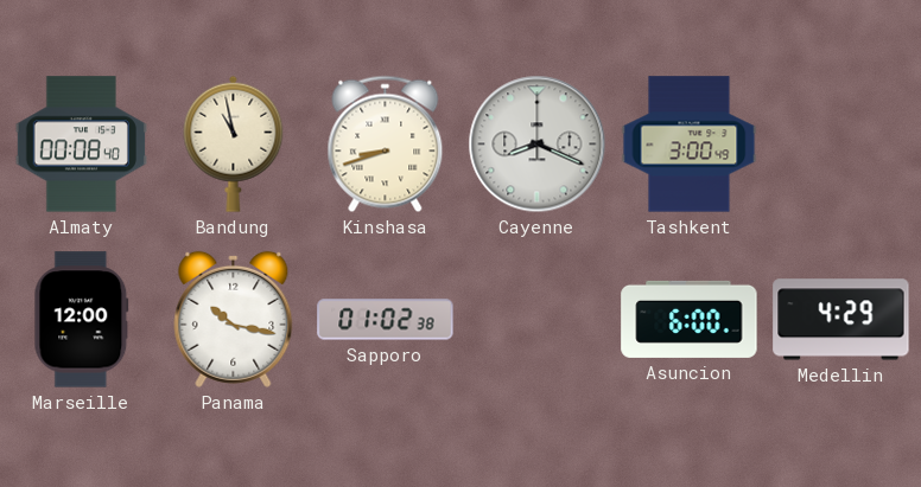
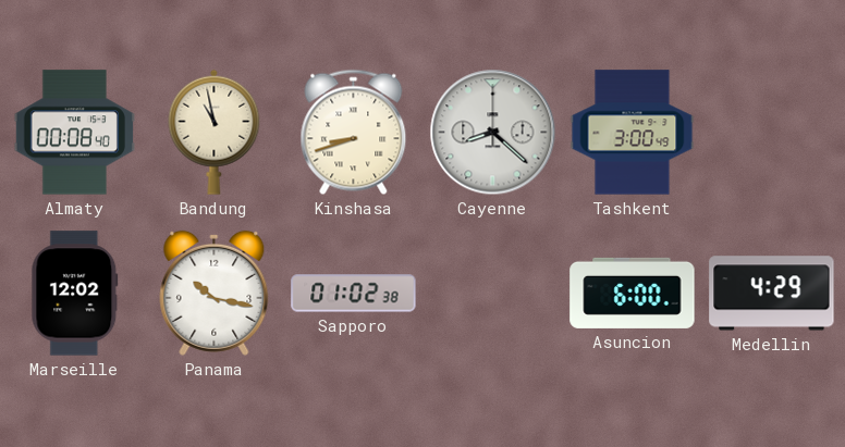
Cayenne: 8:19 -> 8:22
Marseille: 12:00 -> 12:02
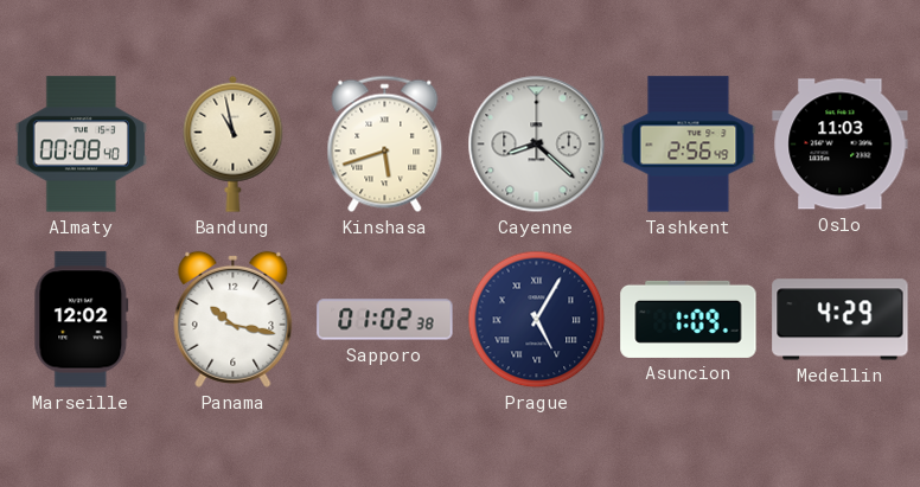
Kinshasa: 8:42 -> 5:42
Tashkent: 3:00 -> 2:56
Oslo: none -> 11:03
Prague: none -> 5:05
Asuncion: 6:00 -> 1:09
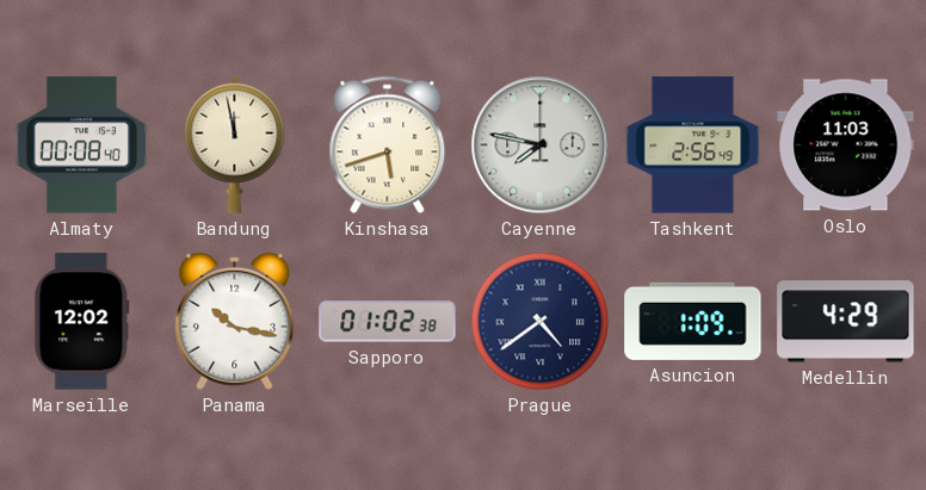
Bandung: 10:58 -> 11:58
Cayenne: 8:22 -> 7:47
Prague: 5:05 -> 4:39
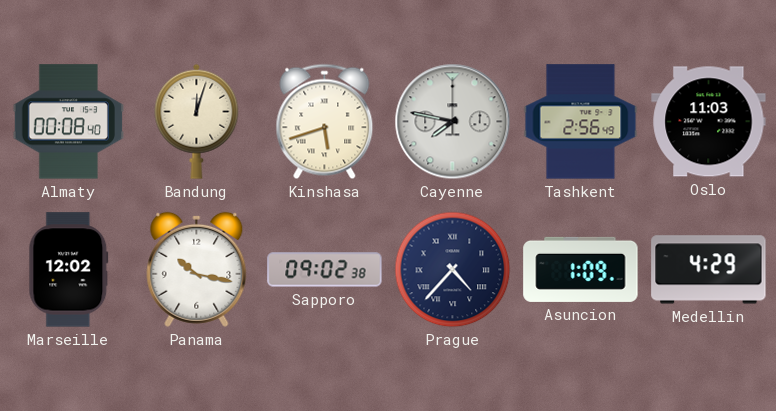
Bandung: 11:58 -> 12:03
Sapporo: 01:02 -> 09:02
Prague: 4:39 -> 4:37
